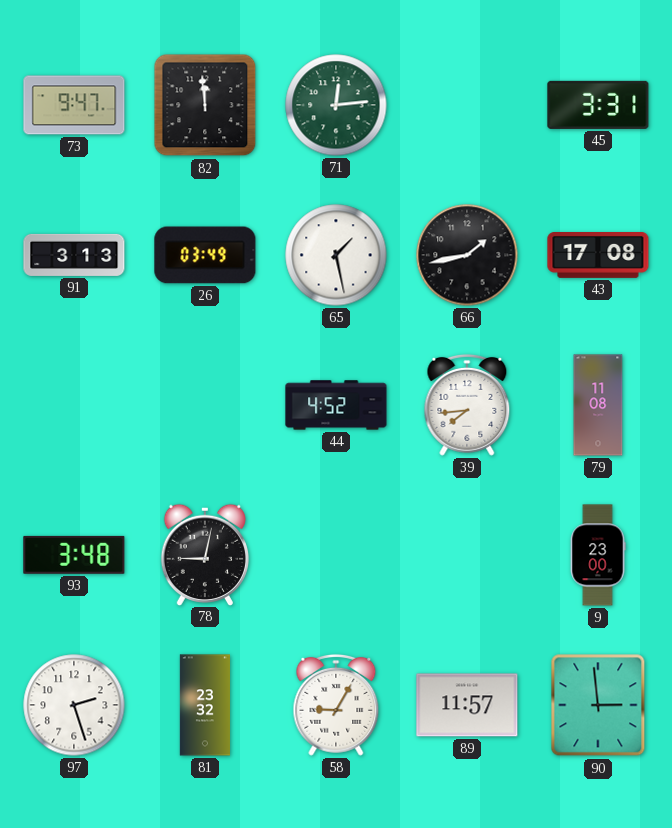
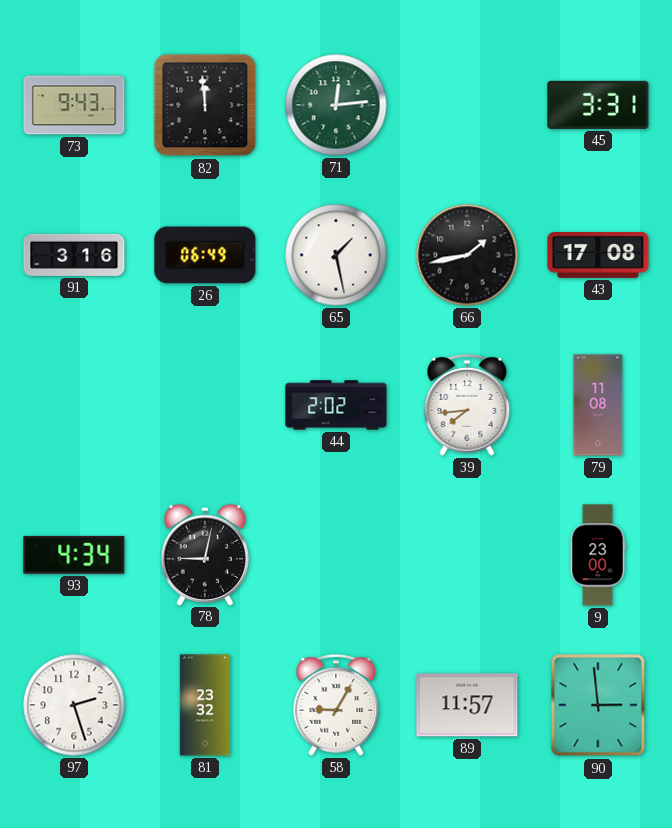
73: 9:47 -> 9:43
91: 3:13 -> 3:16
26: 03:49 -> 06:49
44: 4:52 -> 2:02
93: 3:48 -> 4:34
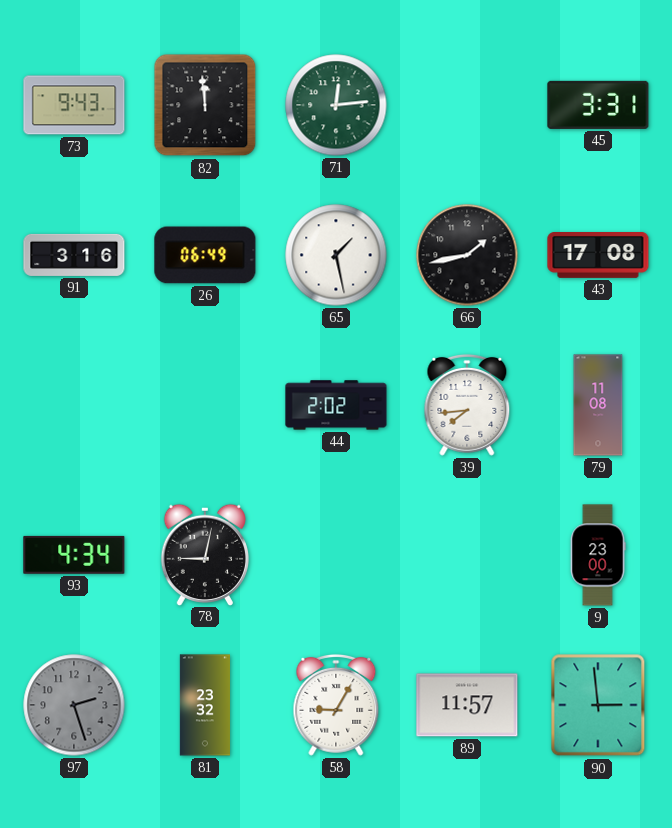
97 dial: white -> grey
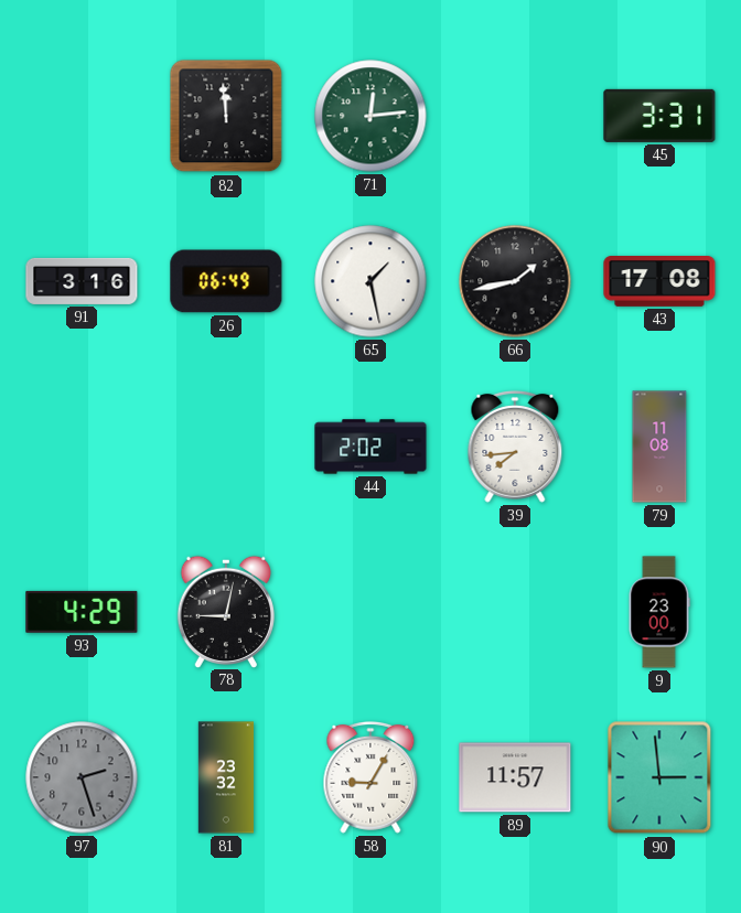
73: 9:43 -> none
93: 4:34 -> 4:29
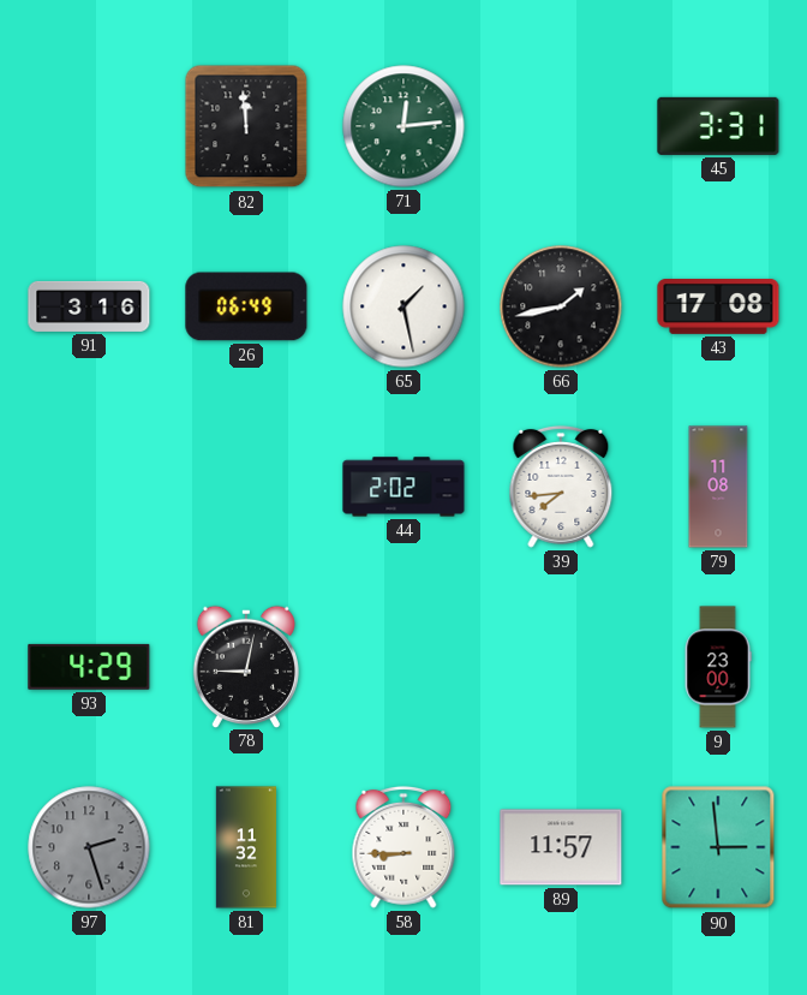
81: 23:32 -> 11:32
58: 9:05 -> 8:45
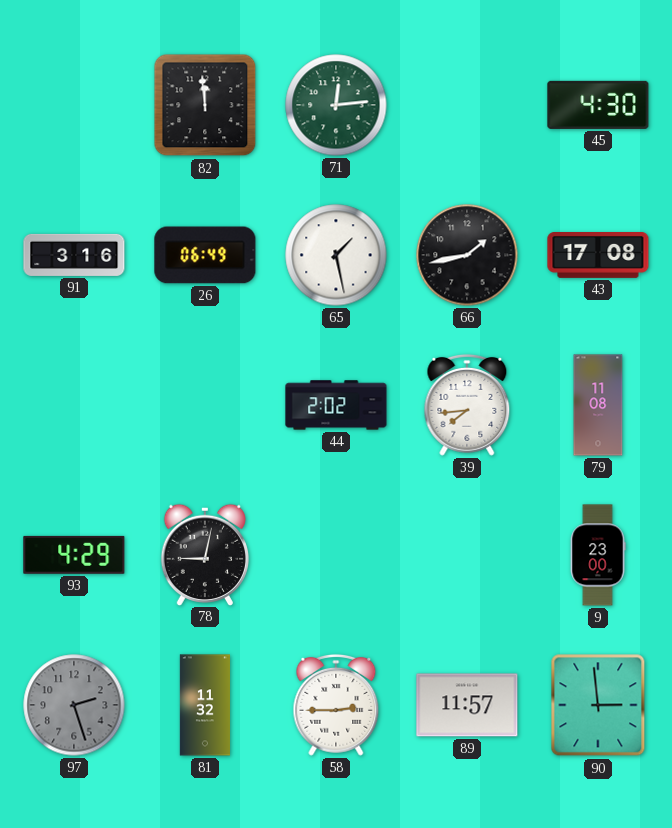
45: 3:31 -> 4:30
58: 8:45 -> 2:45
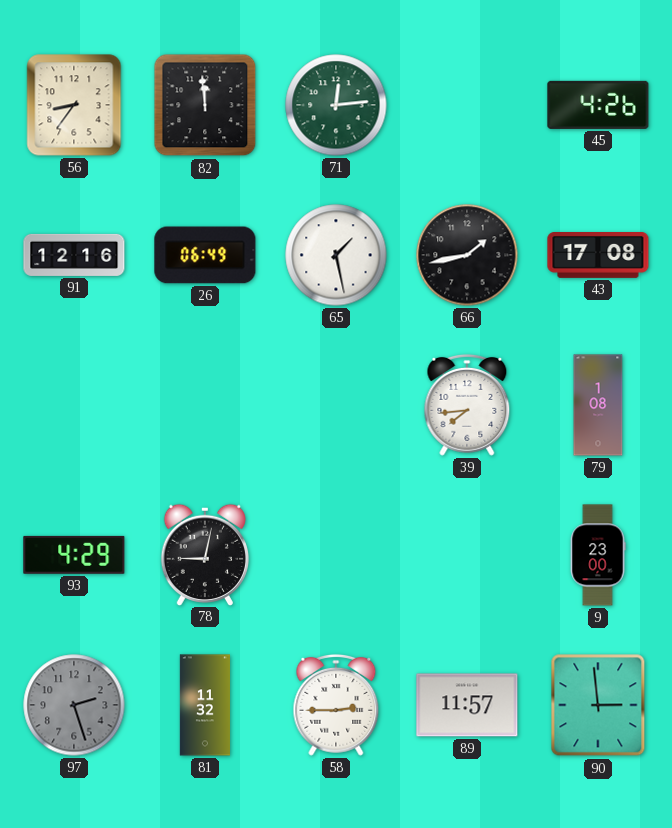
56: none -> 8:36
45: 4:30 -> 4:26
91: 3:16 -> 12:16
44: 2:02 -> none
79: 11:08 -> 1:08
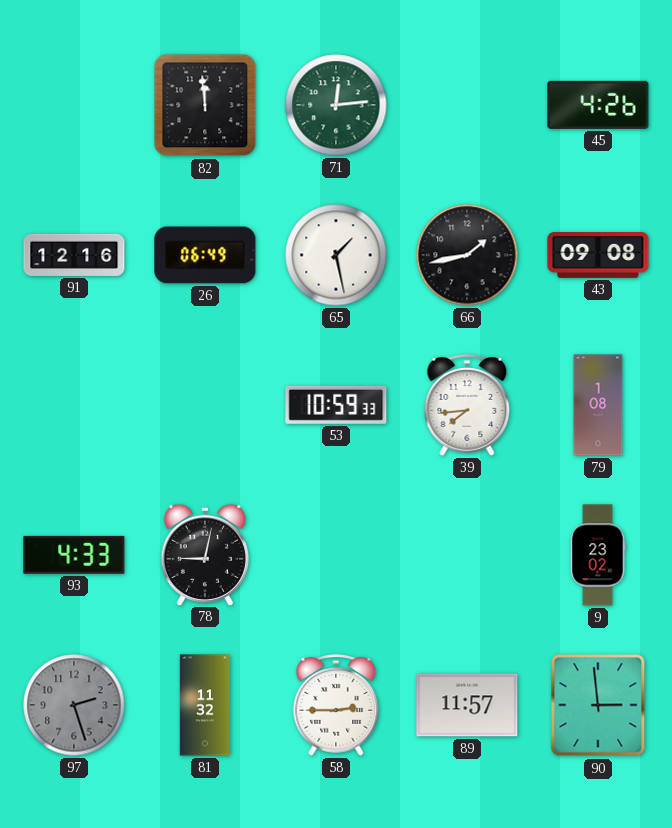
56: 8:36 -> none
43: 17:08 -> 09:08
53: none -> 10:59
93: 4:29 -> 4:33
9: 23:00 -> 23:02
